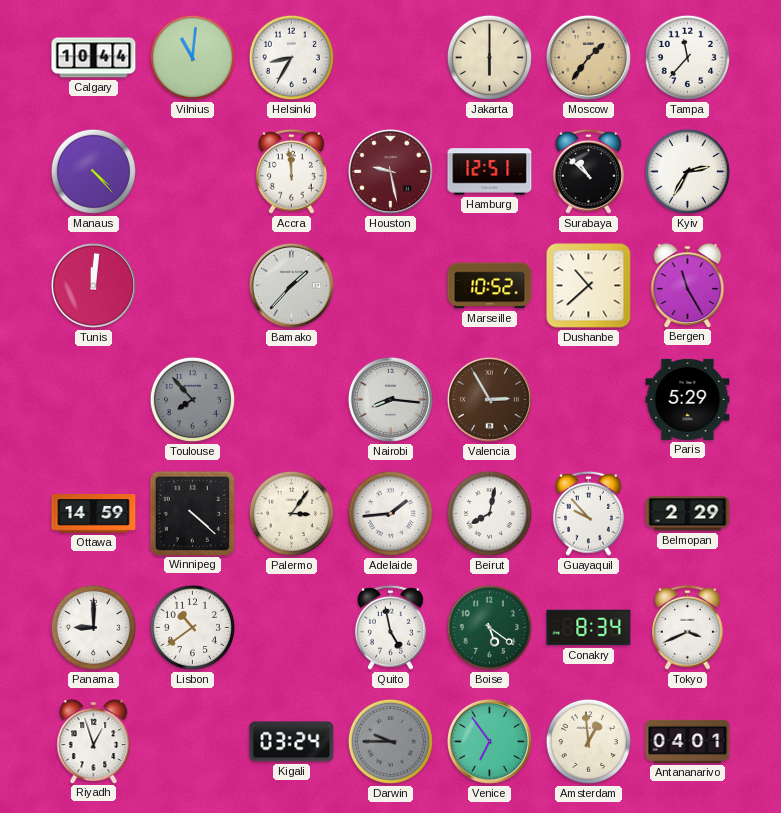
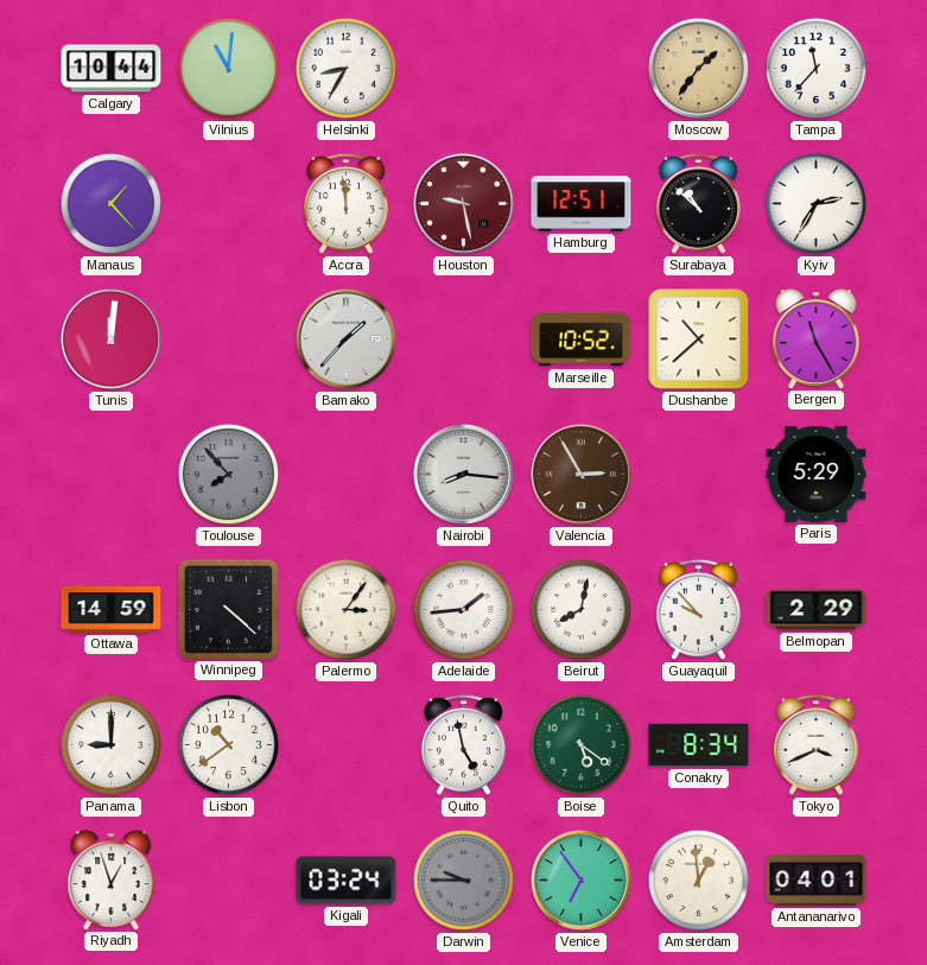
Jakarta: 6:00 -> none
Manaus: 4:23 -> 1:23
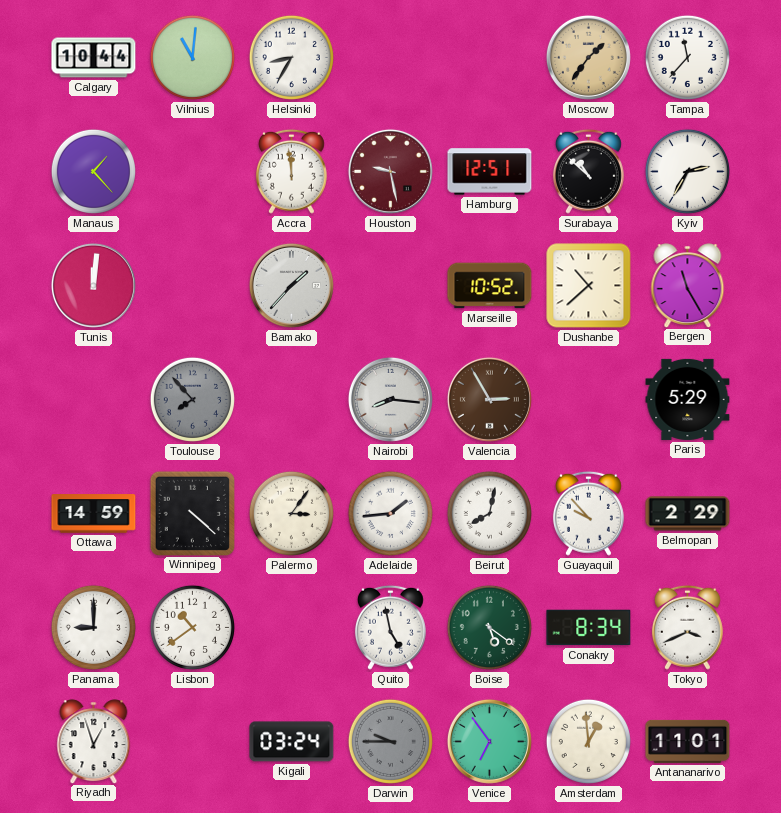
Antananarivo: 04:01 -> 11:01
